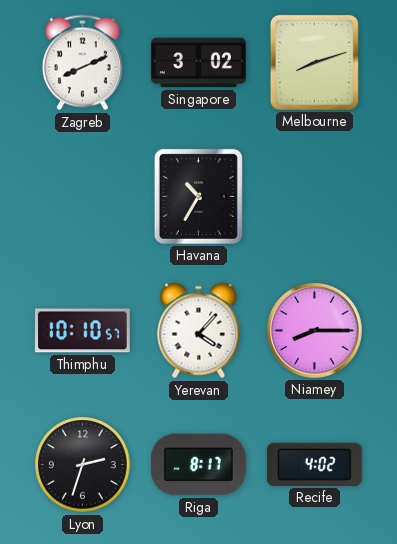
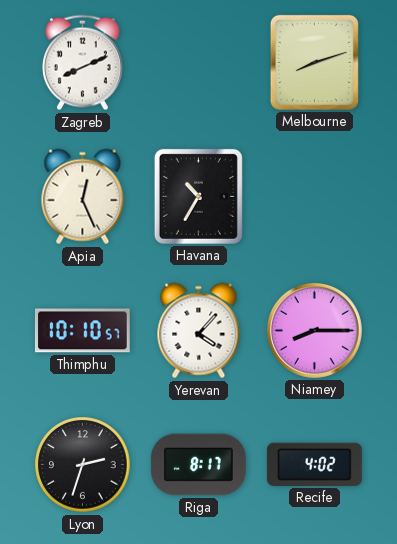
Singapore: 3:02 -> none
Apia: none -> 12:26
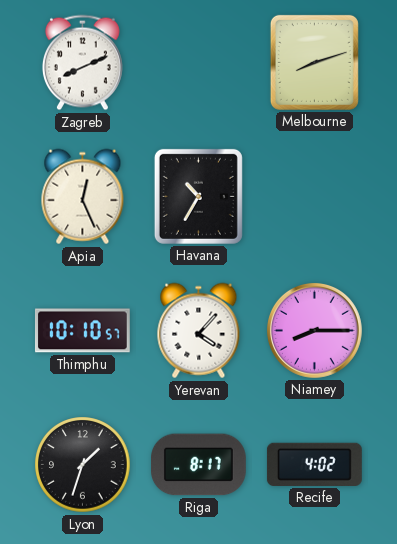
Lyon: 2:33 -> 1:33
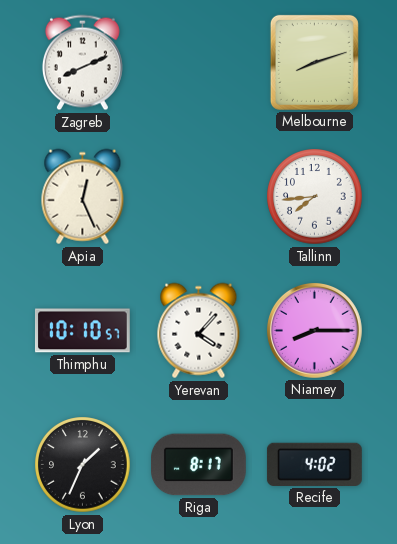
Havana: 10:35 -> none
Tallinn: none -> 7:44
Lyon: 1:33 -> 1:34
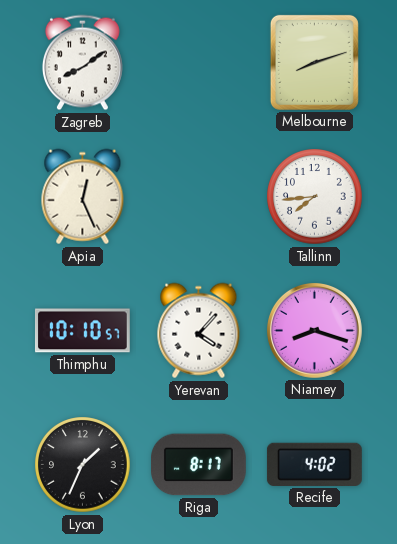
Zagreb: 8:11 -> 8:09
Niamey: 8:15 -> 8:18
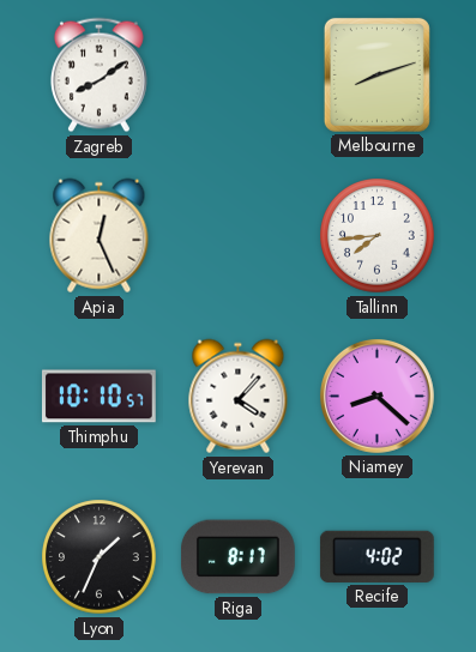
Niamey: 8:18 -> 8:22
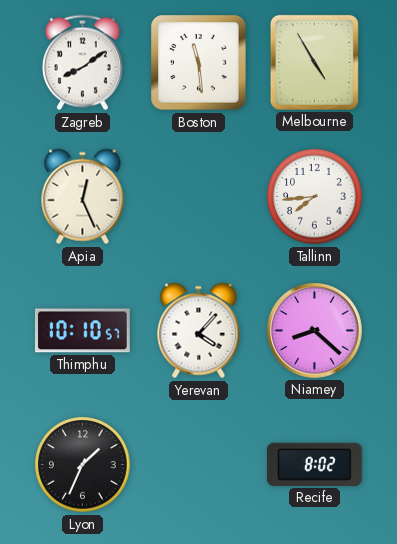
Boston: none -> 11:29
Melbourne: 8:12 -> 4:55
Riga: 8:17 -> none
Recife: 4:02 -> 8:02
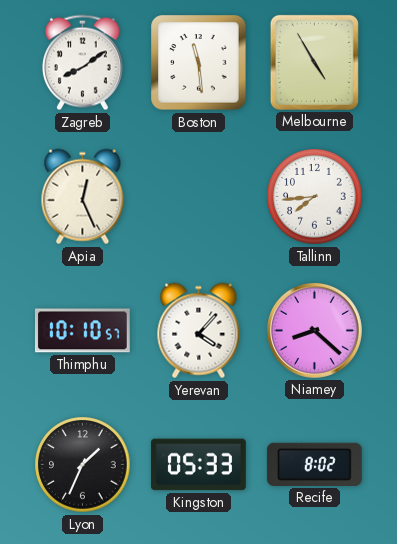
Kingston: none -> 05:33
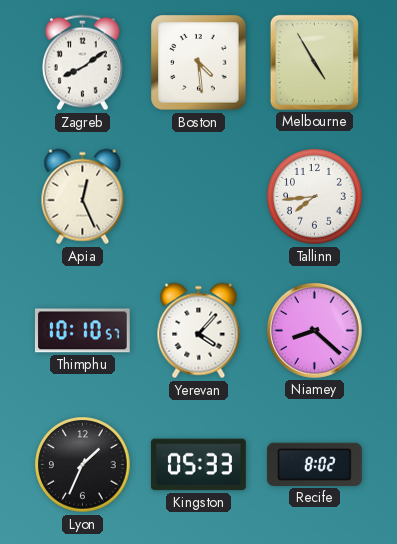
Boston: 11:29 -> 4:29
